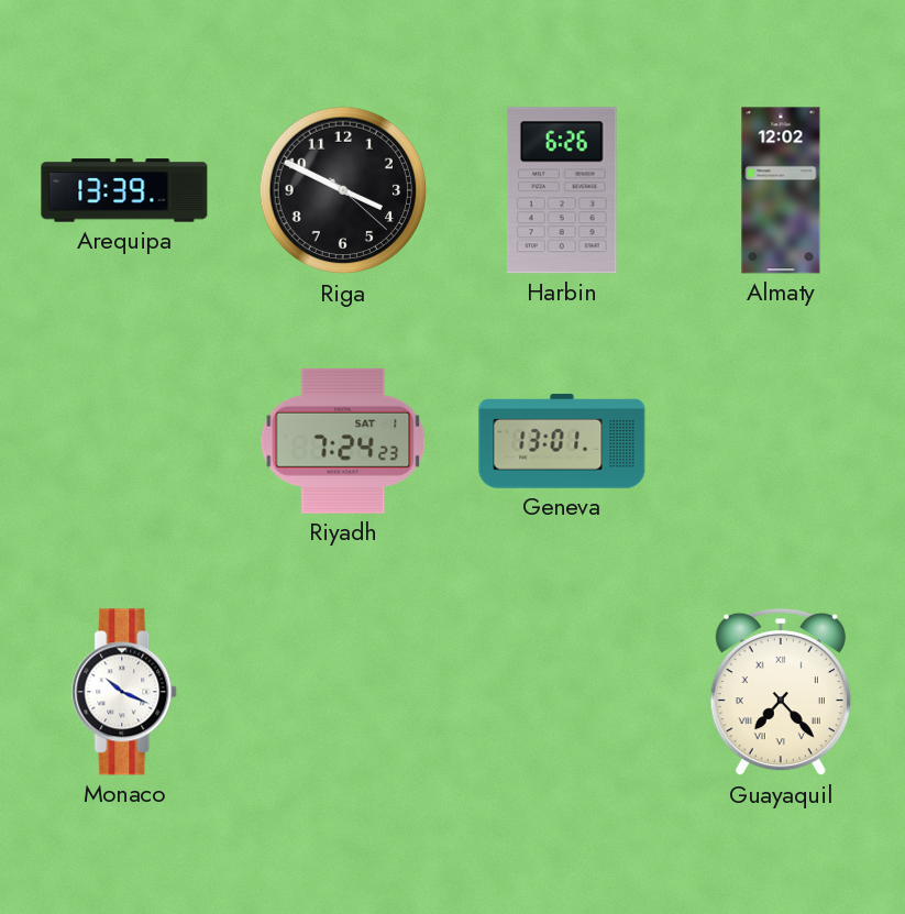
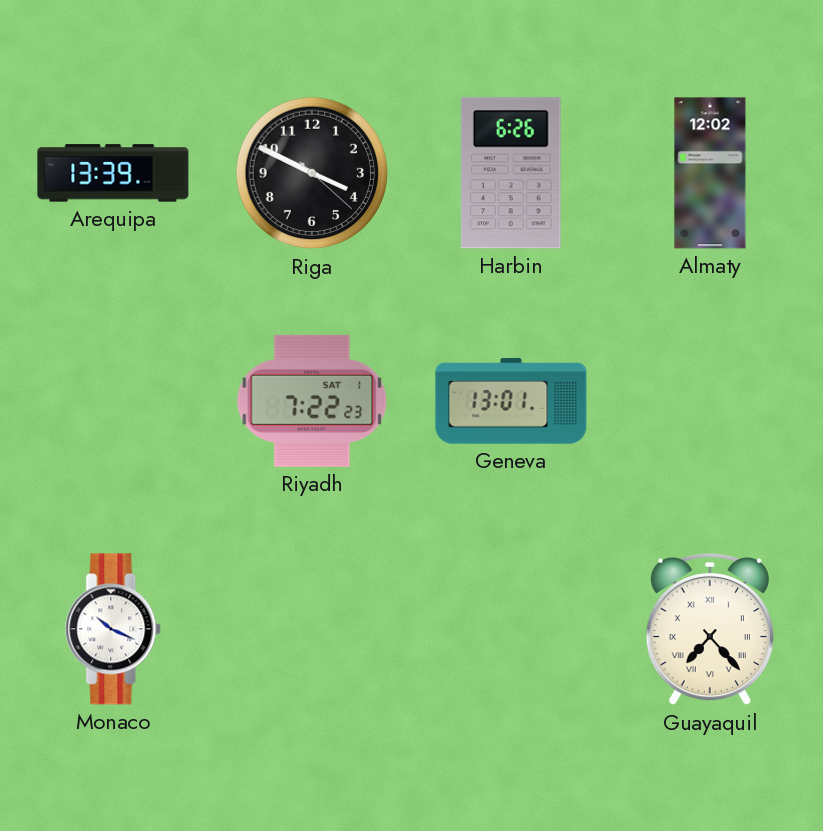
Riyadh: 7:24 -> 7:22
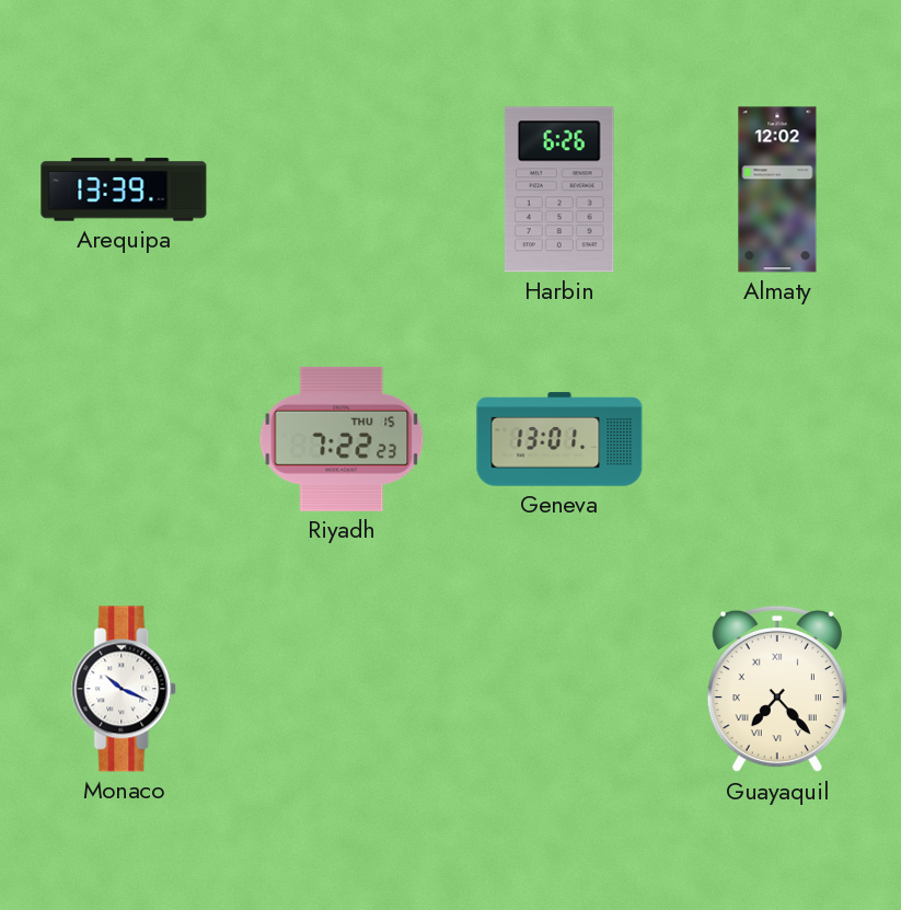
Riga: 3:49 -> none
Riyadh date: SAT 1 -> THU 15
